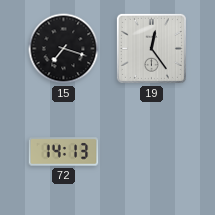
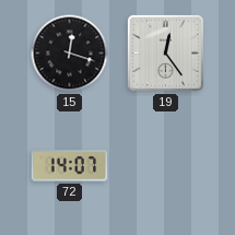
15: 7:18 -> 12:18
72: 14:13 -> 14:07
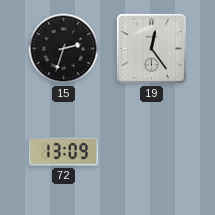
15: 12:18 -> 2:33
72: 14:07 -> 13:09
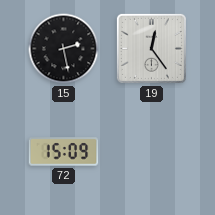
15: 2:33 -> 2:28
72: 13:09 -> 15:09
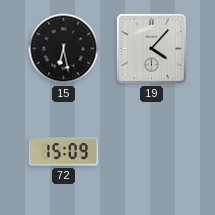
15: 2:28 -> 6:28
19: 12:24 -> 4:07
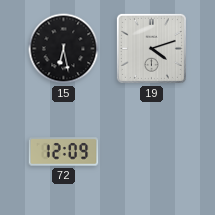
19: 4:07 -> 4:12
72: 15:09 -> 12:09
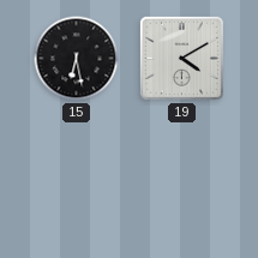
19: 4:12 -> 4:10
72: 12:09 -> none
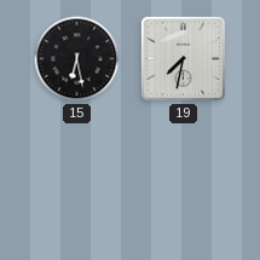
19: 4:10 -> 7:32
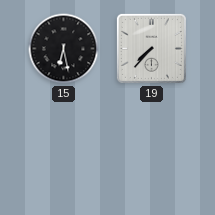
19: 7:32 -> 7:37
